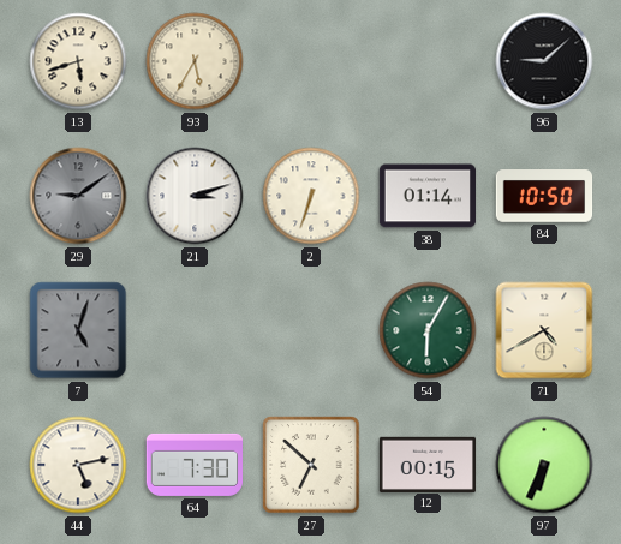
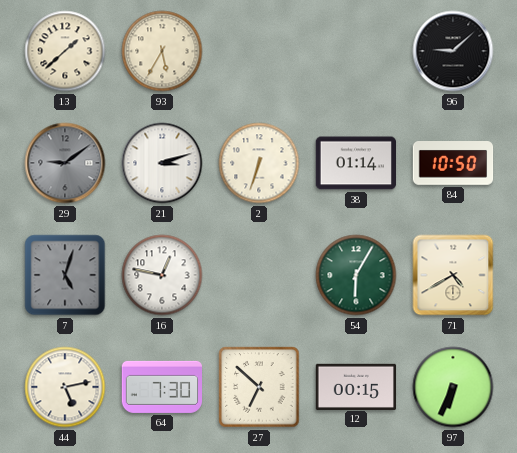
13: 5:42 -> 1:38
16: none -> 12:47
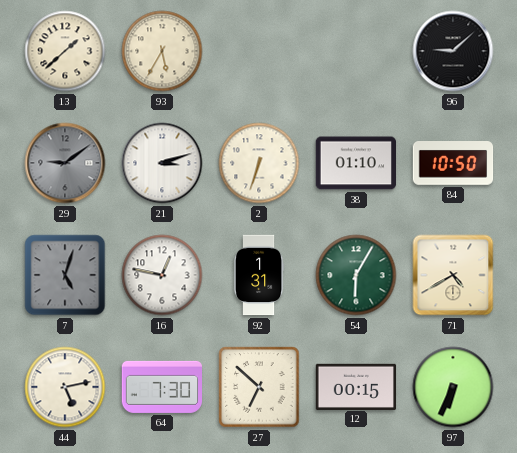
38: 01:14 -> 01:10
92: none -> 1:31
